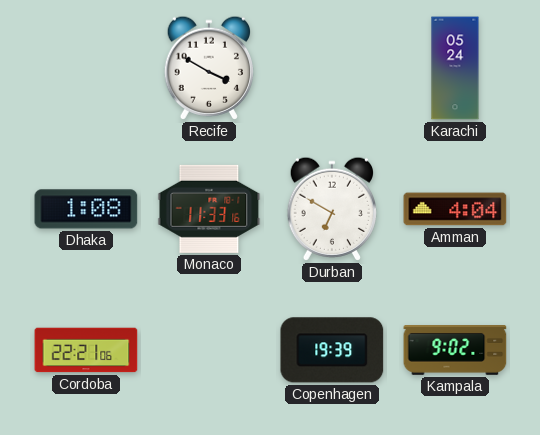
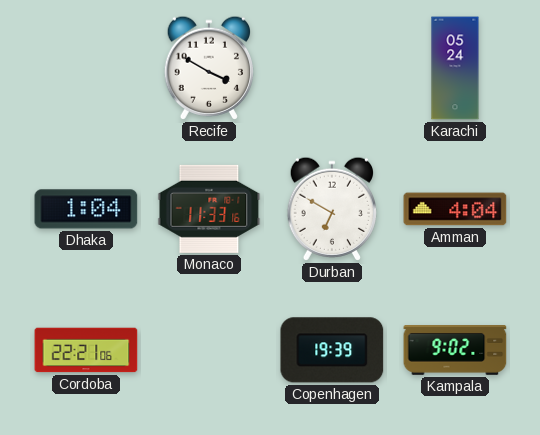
Dhaka: 1:08 -> 1:04
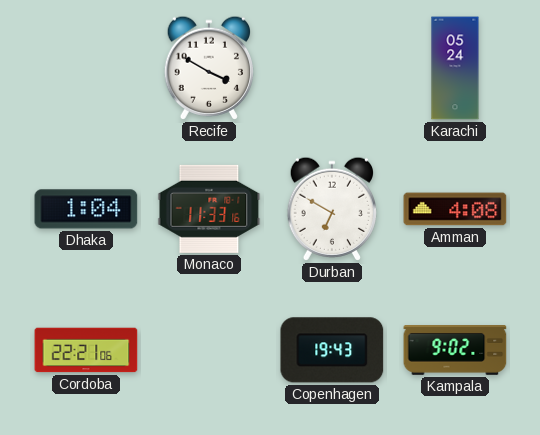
Amman: 4:04 -> 4:08
Copenhagen: 19:39 -> 19:43
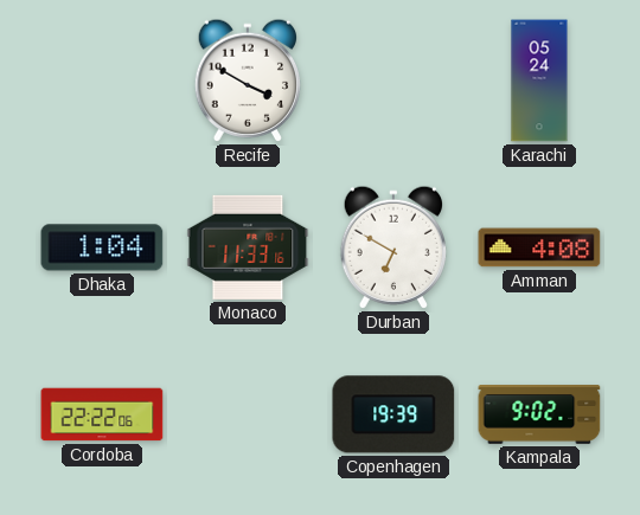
Cordoba: 22:21 -> 22:22
Copenhagen: 19:43 -> 19:39
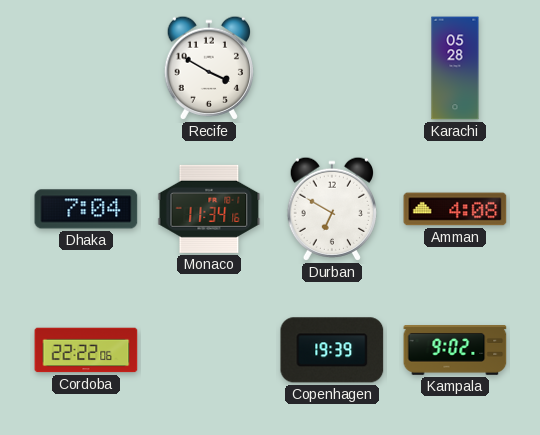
Karachi: 05:24 -> 05:28
Dhaka: 1:04 -> 7:04
Monaco: 11:33 -> 11:34
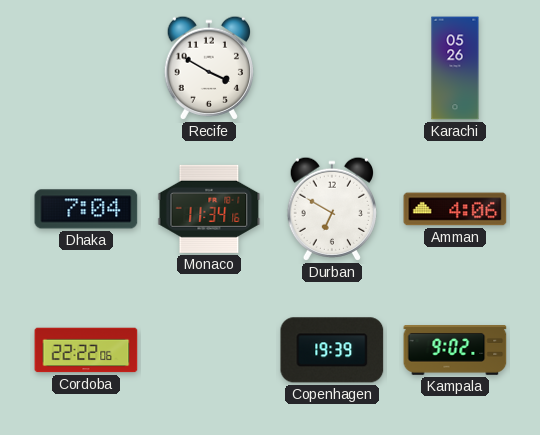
Karachi: 05:28 -> 05:26
Amman: 4:08 -> 4:06
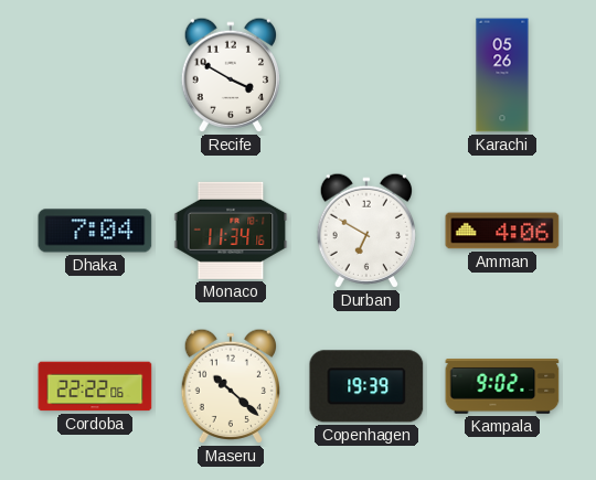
Maseru: none -> 10:22
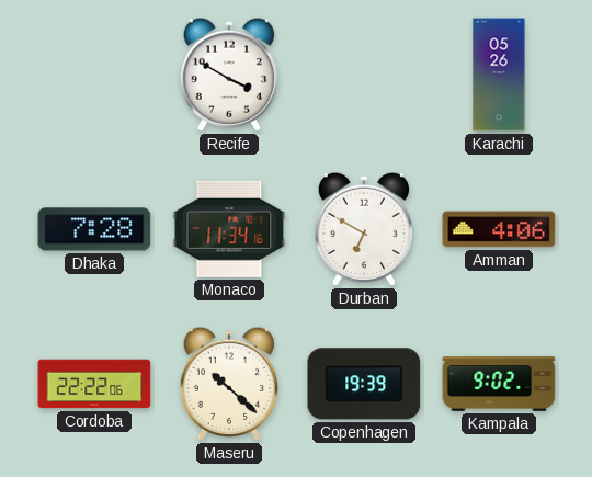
Dhaka: 7:04 -> 7:28
